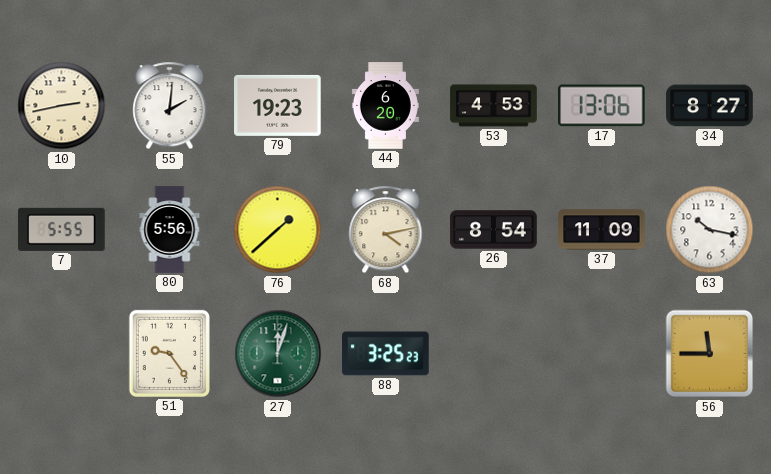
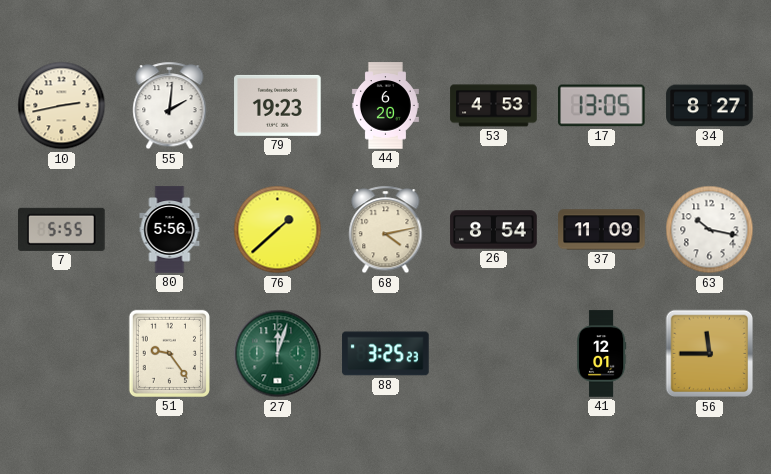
17: 13:06 -> 13:05
41: none -> 12:01
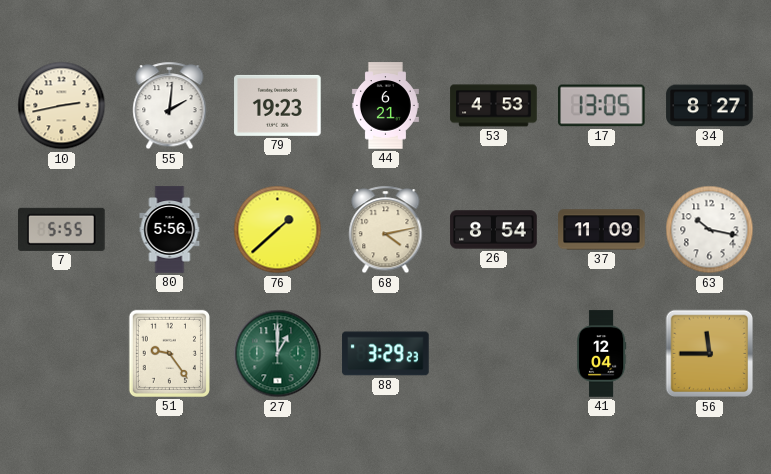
44: 6:20 -> 6:21
27: 12:03 -> 1:00
88: 3:25 -> 3:29
41: 12:01 -> 12:04
